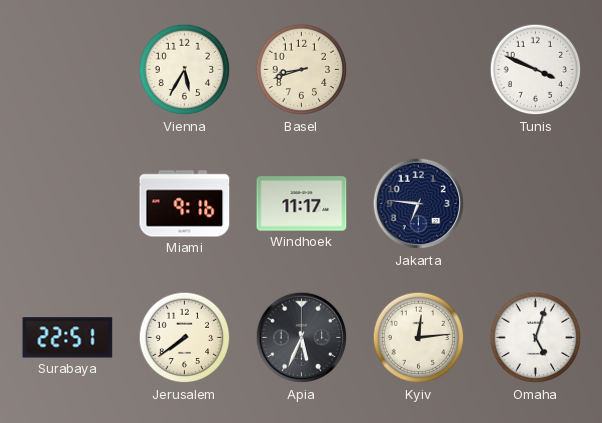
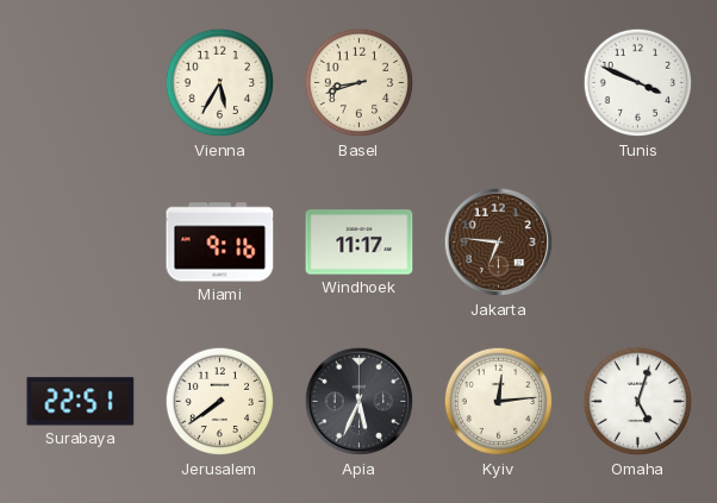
Jakarta dial: navy -> brown
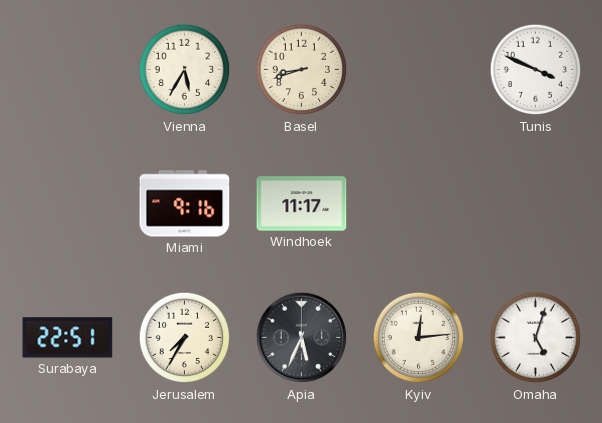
Jakarta: 6:46 -> none
Jerusalem: 7:39 -> 7:35
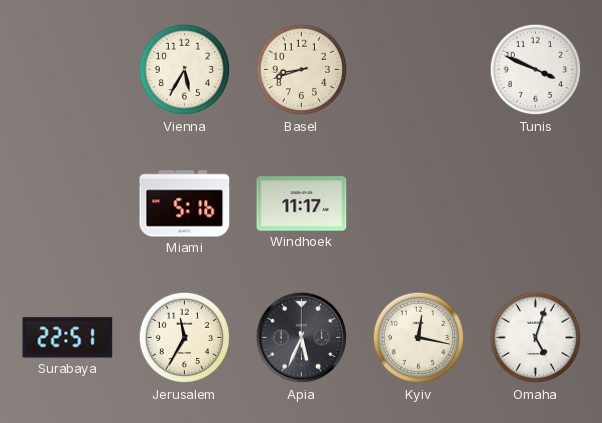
Miami: 9:16 -> 5:16
Jerusalem: 7:35 -> 11:35
Kyiv: 12:14 -> 12:17
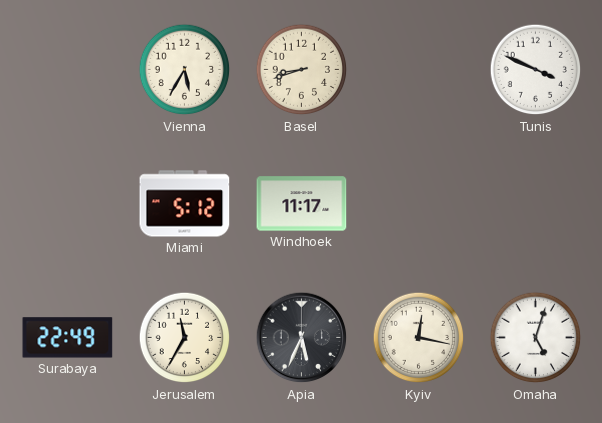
Miami: 5:16 -> 5:12
Surabaya: 22:51 -> 22:49
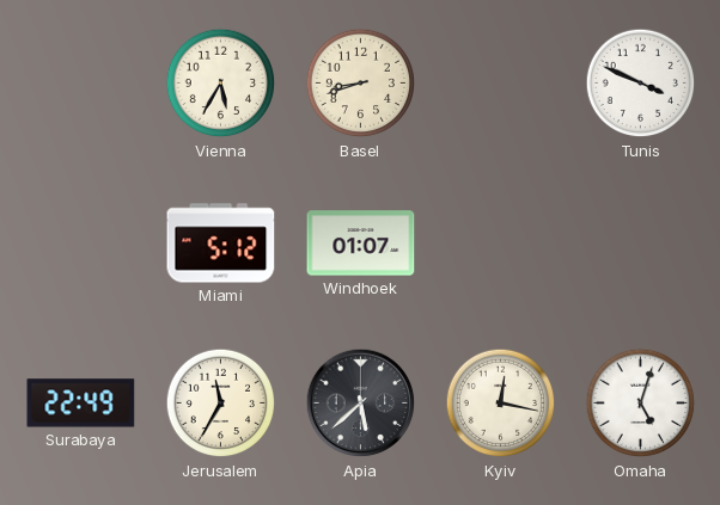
Windhoek: 11:17 -> 01:07
Apia: 5:34 -> 5:38
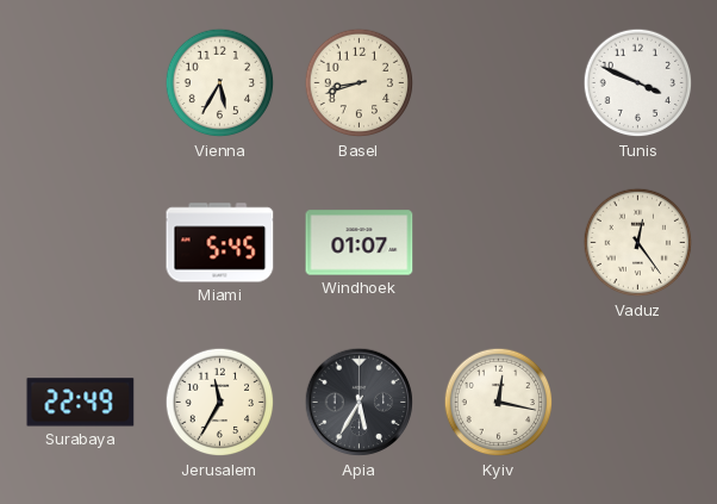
Miami: 5:12 -> 5:45
Vaduz: none -> 12:24
Apia: 5:38 -> 5:35
Omaha: 5:03 -> none
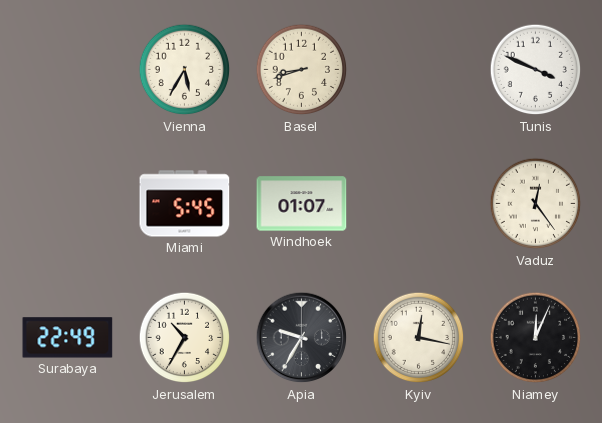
Jerusalem: 11:35 -> 10:35
Apia: 5:35 -> 9:35
Niamey: none -> 12:04
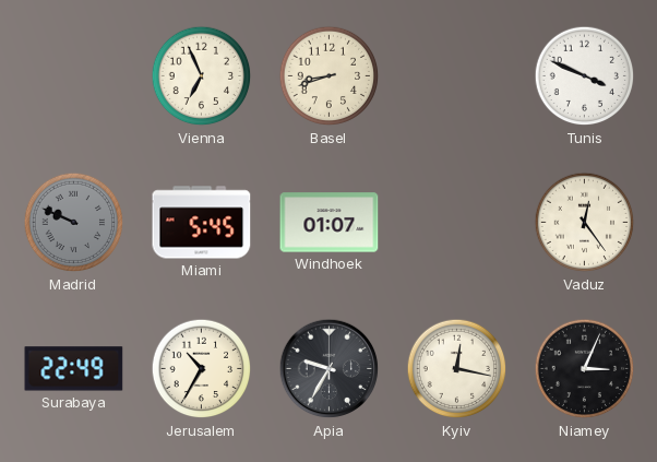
Vienna: 5:35 -> 6:56
Madrid: none -> 9:49
Niamey: 12:04 -> 3:04
